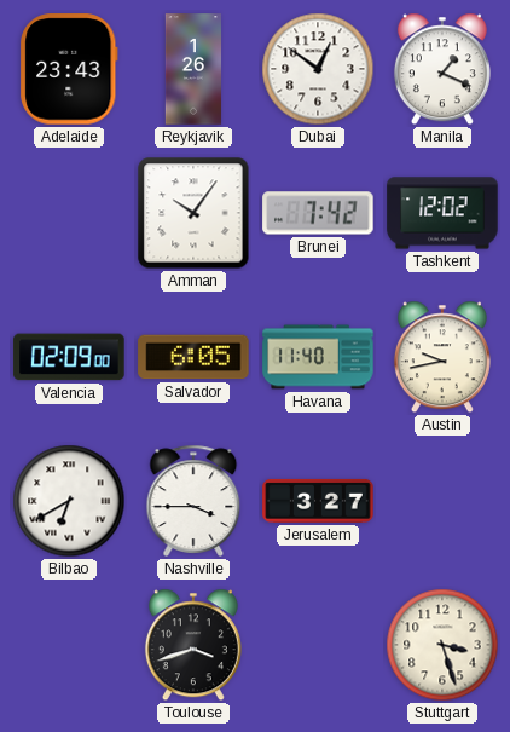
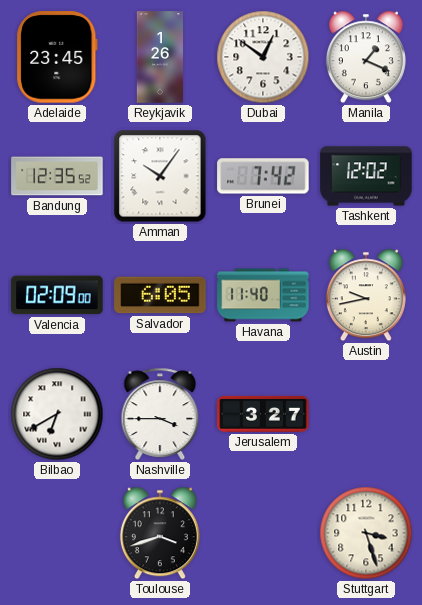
Adelaide: 23:43 -> 23:45
Bandung: none -> 12:35
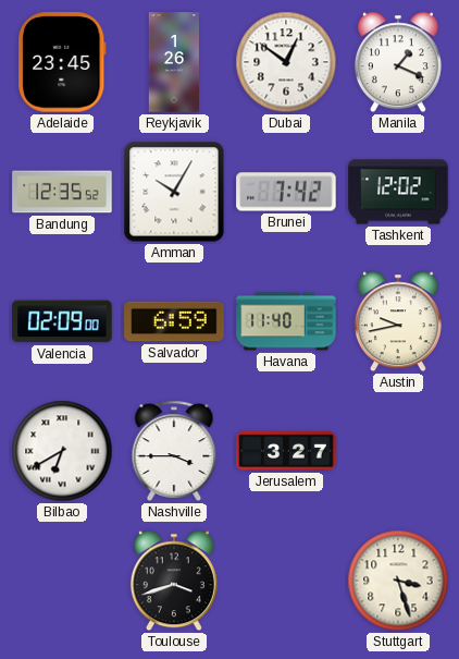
Amman: 10:06 -> 10:05
Salvador: 6:05 -> 6:59
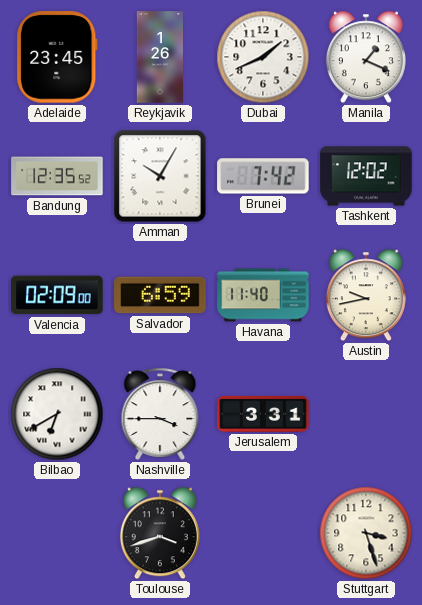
Dubai: 12:51 -> 1:41
Jerusalem: 3:27 -> 3:31
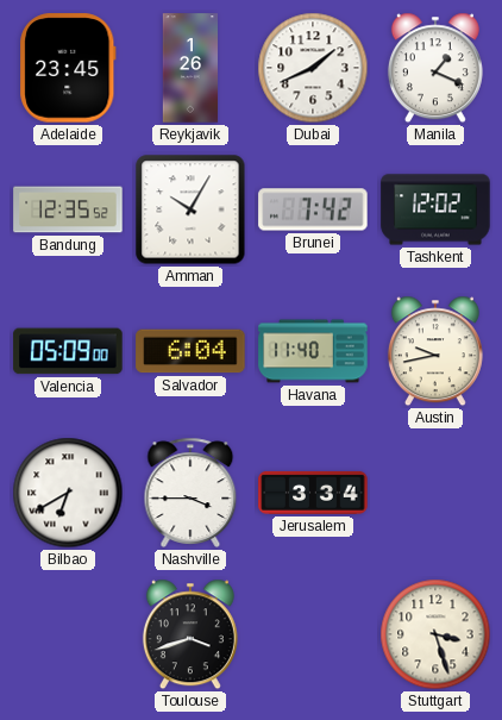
Valencia: 02:09 -> 05:09
Salvador: 6:59 -> 6:04
Jerusalem: 3:31 -> 3:34
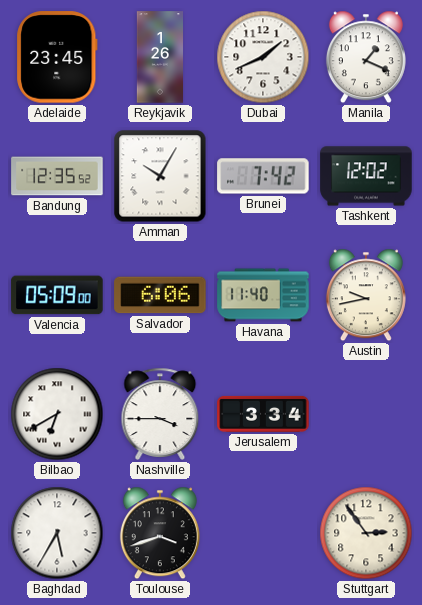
Salvador: 6:04 -> 6:06
Baghdad: none -> 5:35
Stuttgart: 3:27 -> 2:54
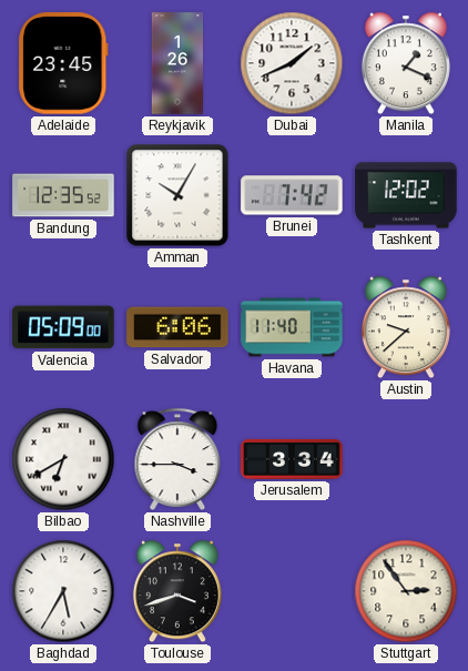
Austin: 9:43 -> 9:38
